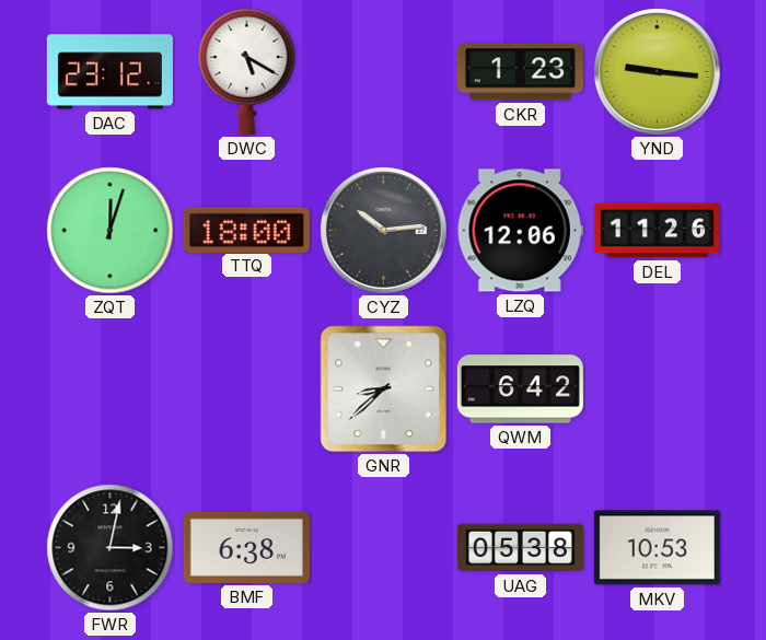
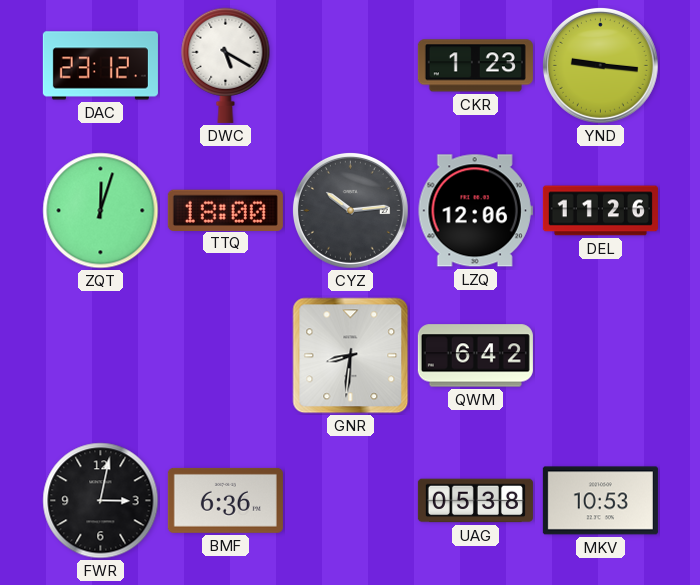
GNR: 8:38 -> 8:31
BMF: 6:38 -> 6:36
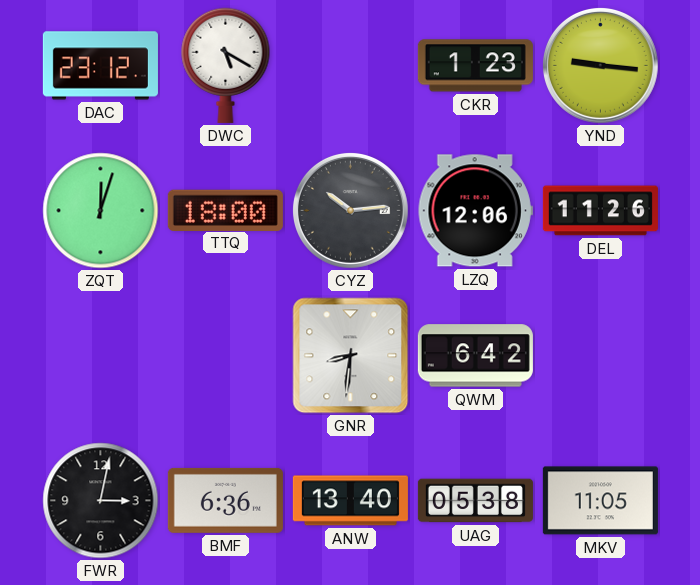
ANW: none -> 13:40
MKV: 10:53 -> 11:05
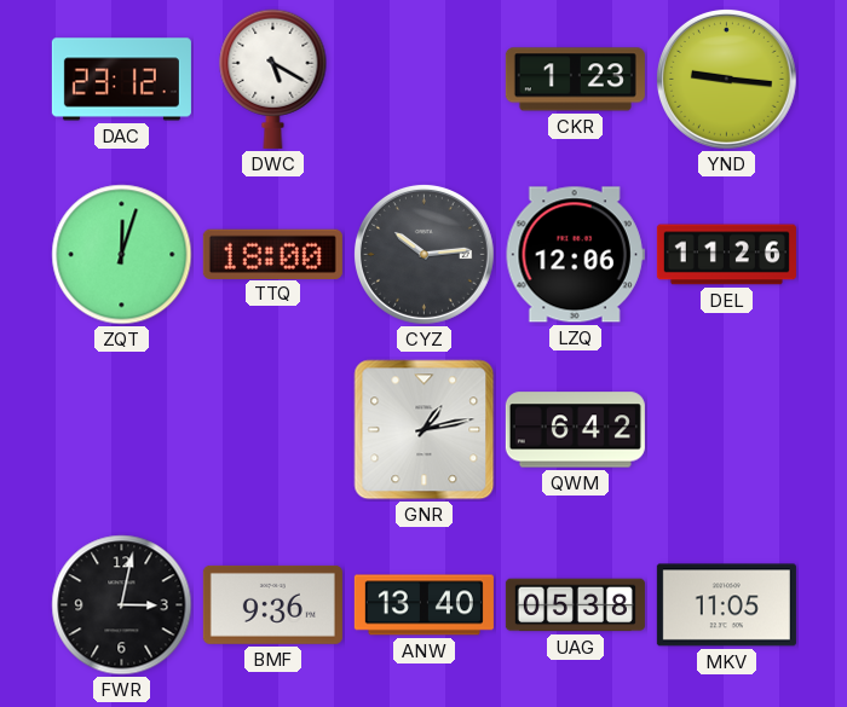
GNR: 8:31 -> 1:13
BMF: 6:36 -> 9:36
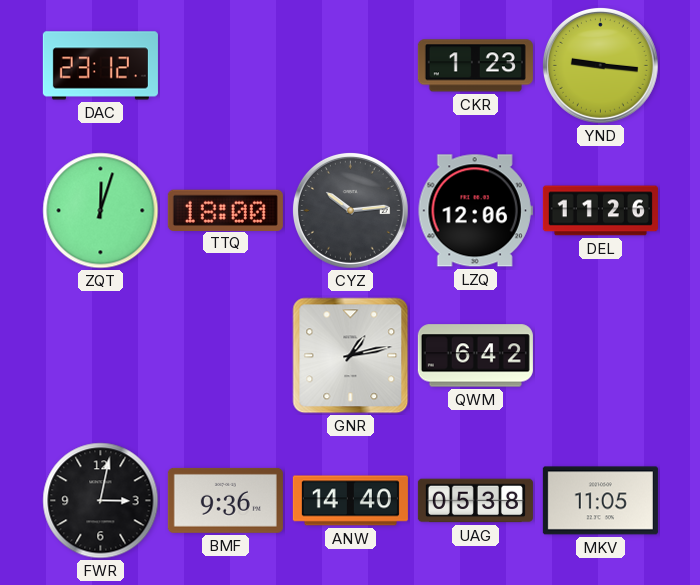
DWC: 5:20 -> none
ANW: 13:40 -> 14:40
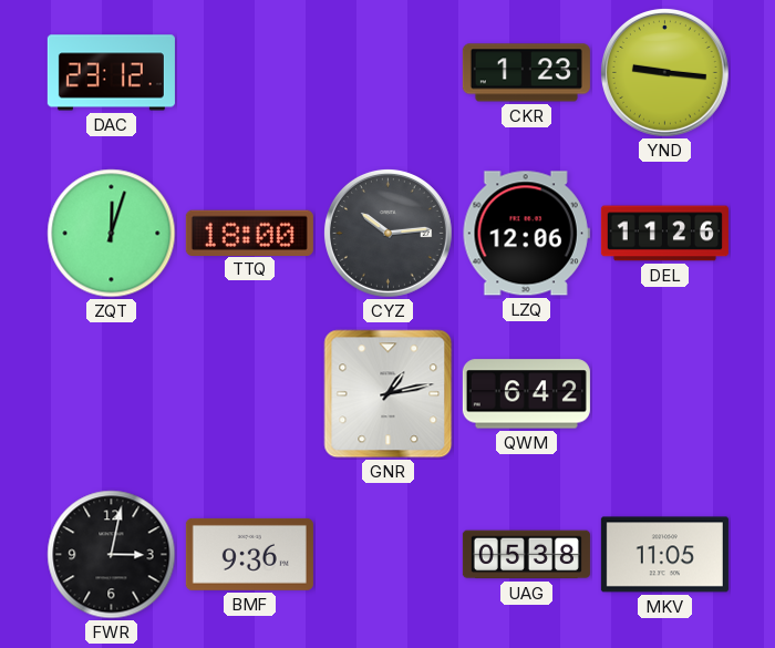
ANW: 14:40 -> none
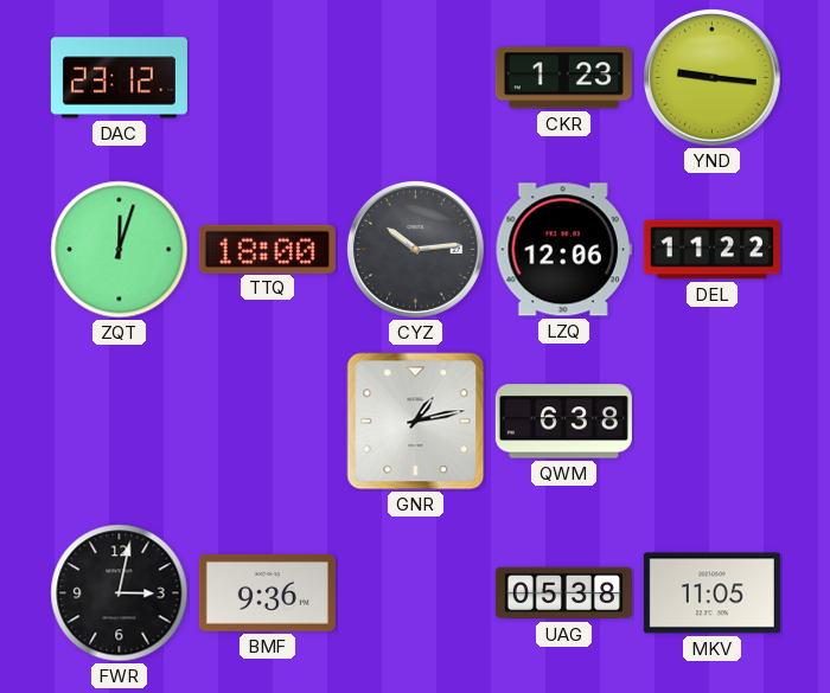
DEL: 11:26 -> 11:22
QWM: 6:42 -> 6:38
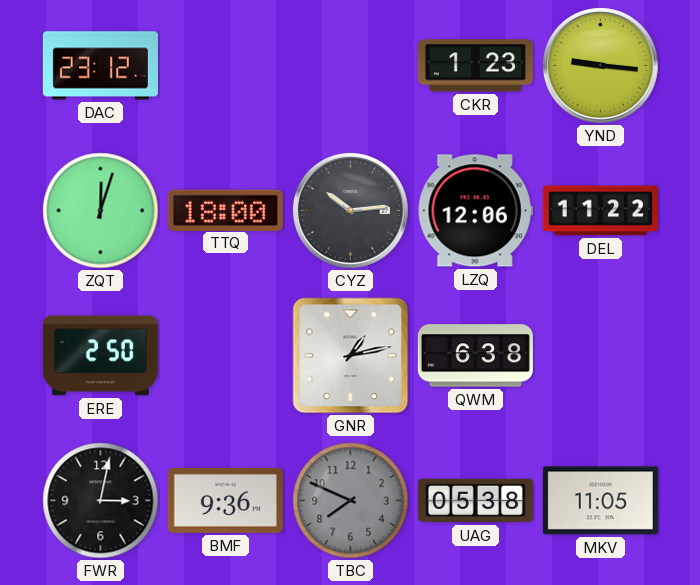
ERE: none -> 2:50
TBC: none -> 7:49
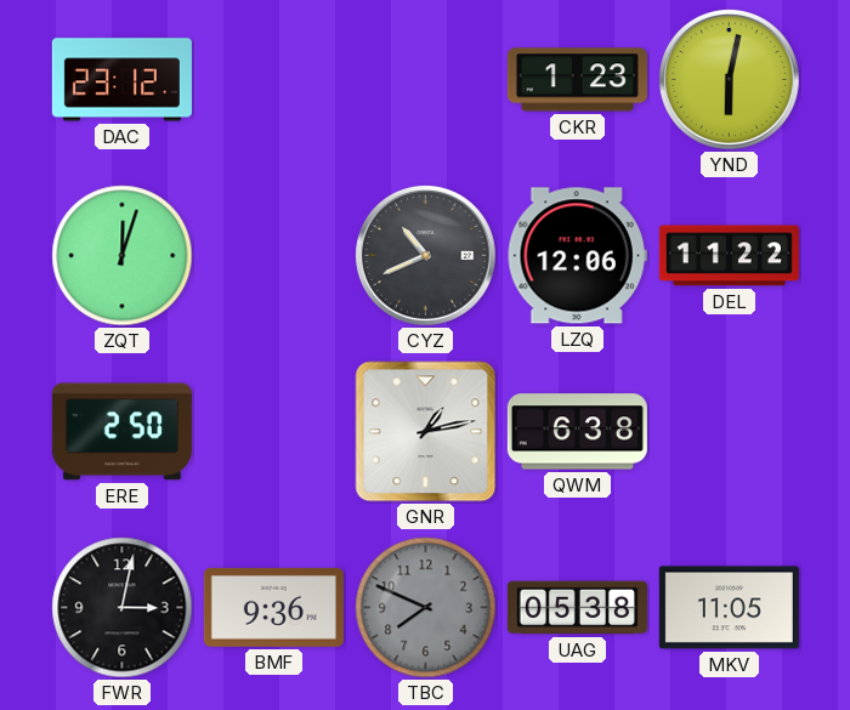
YND: 9:16 -> 6:02
TTQ: 18:00 -> none
CYZ: 10:14 -> 10:41
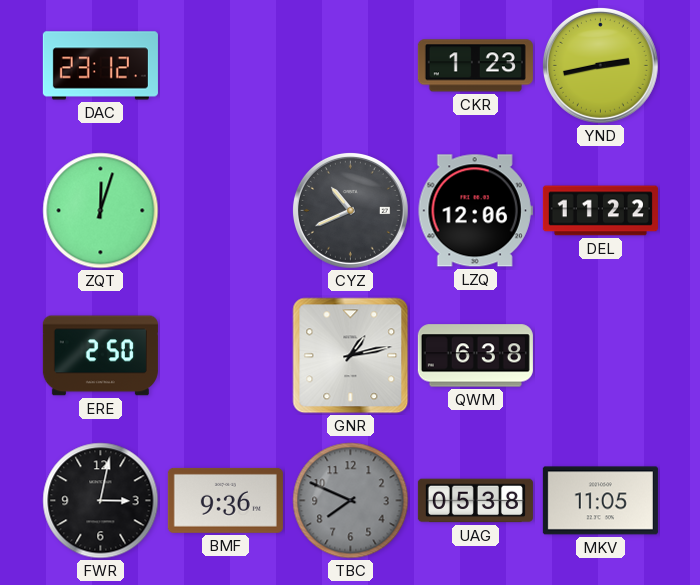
YND: 6:02 -> 2:43
